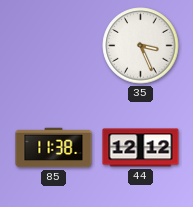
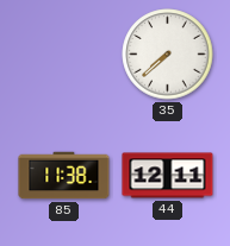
35: 3:26 -> 7:38
44: 12:12 -> 12:11
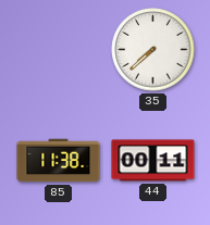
44: 12:11 -> 00:11
